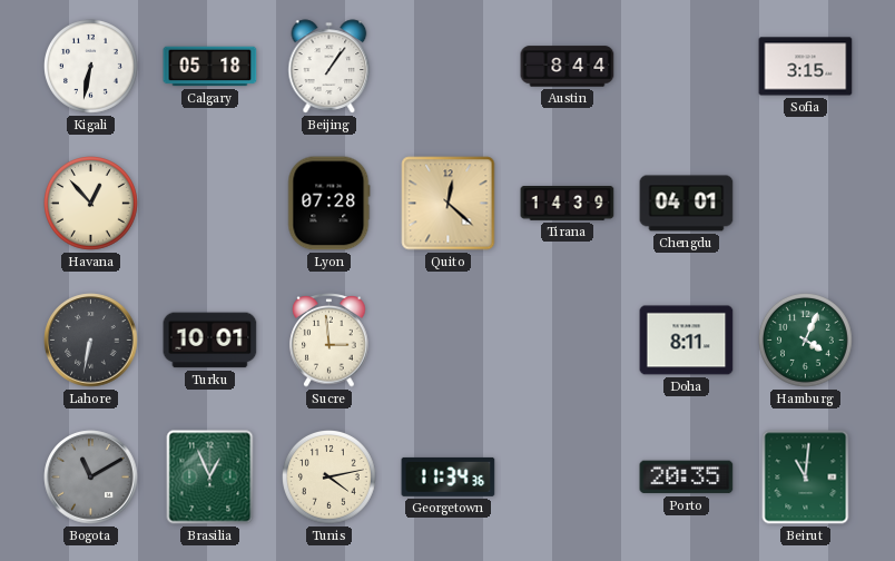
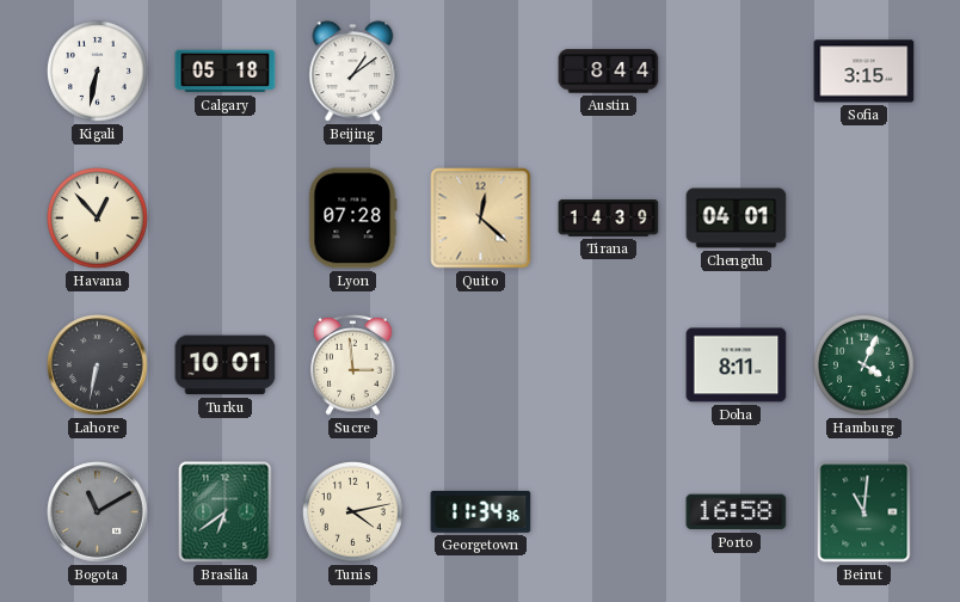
Beijing: 1:06 -> 1:09
Brasilia: 12:56 -> 6:39
Porto: 20:35 -> 16:58
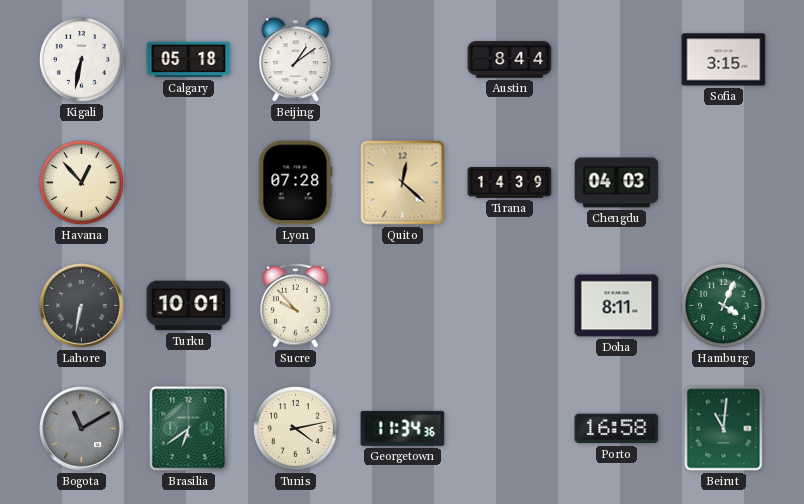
Chengdu: 04:01 -> 04:03
Sucre: 2:59 -> 9:53
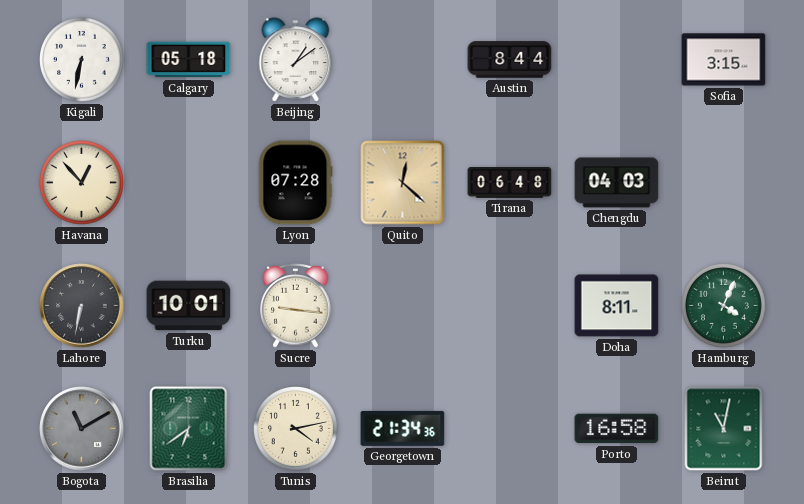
Tirana: 14:39 -> 06:48
Sucre: 9:53 -> 9:16
Georgetown: 11:34 -> 21:34
Beirut: 11:01 -> 11:02
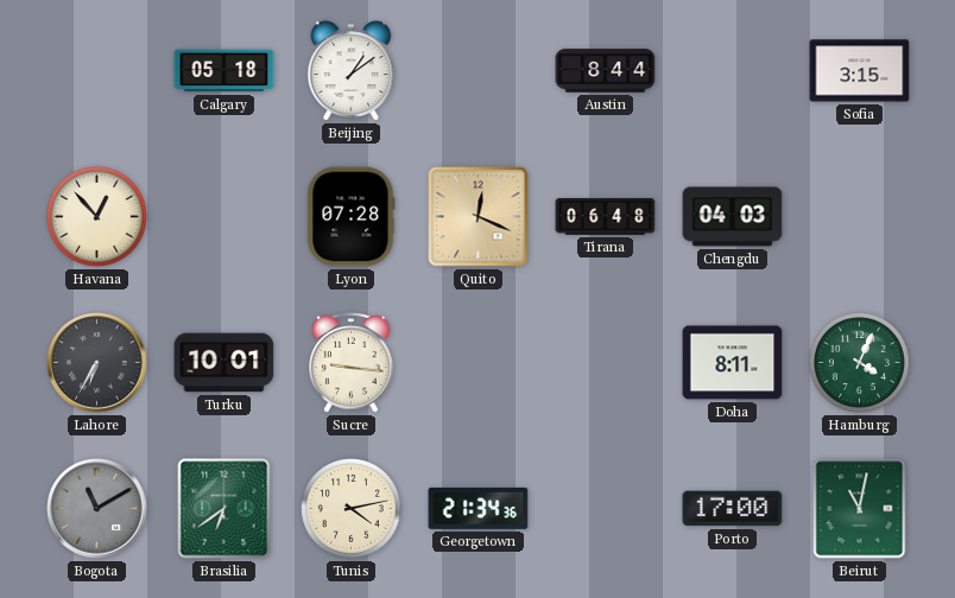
Kigali: 6:32 -> none
Quito: 12:22 -> 12:19
Lahore: 6:32 -> 6:35
Porto: 16:58 -> 17:00
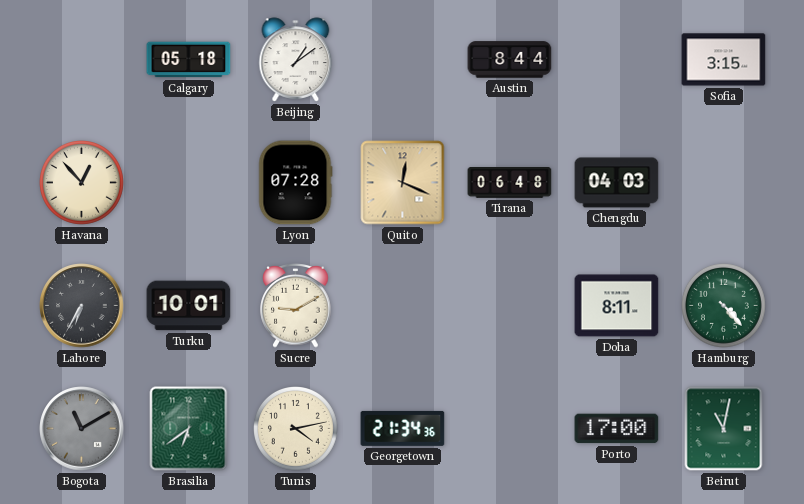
Sucre: 9:16 -> 9:10
Hamburg: 4:04 -> 4:23
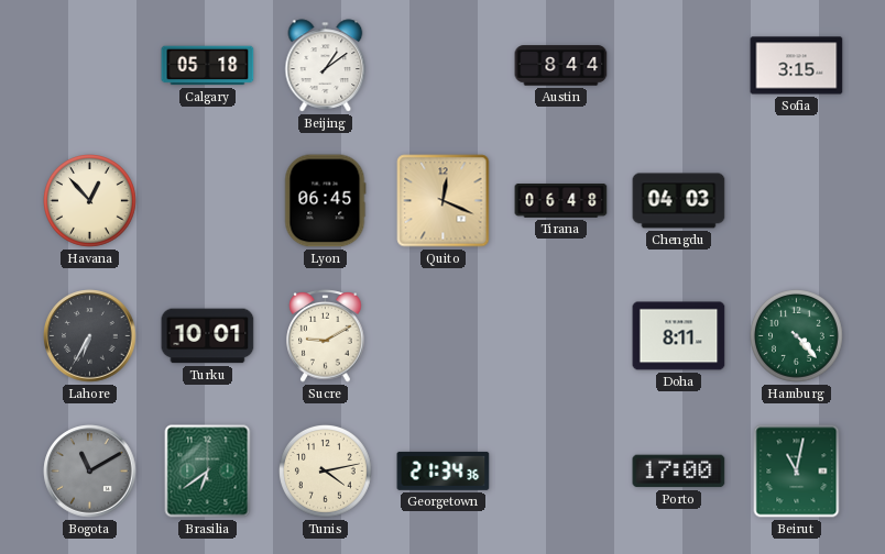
Lyon: 07:28 -> 06:45
